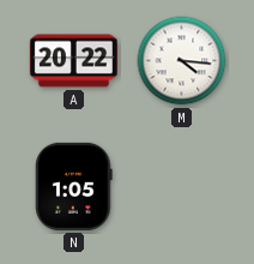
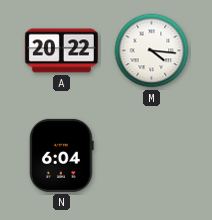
N: 1:05 -> 6:04
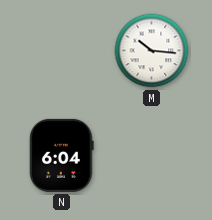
A: 20:22 -> none
M: 4:16 -> 10:16
